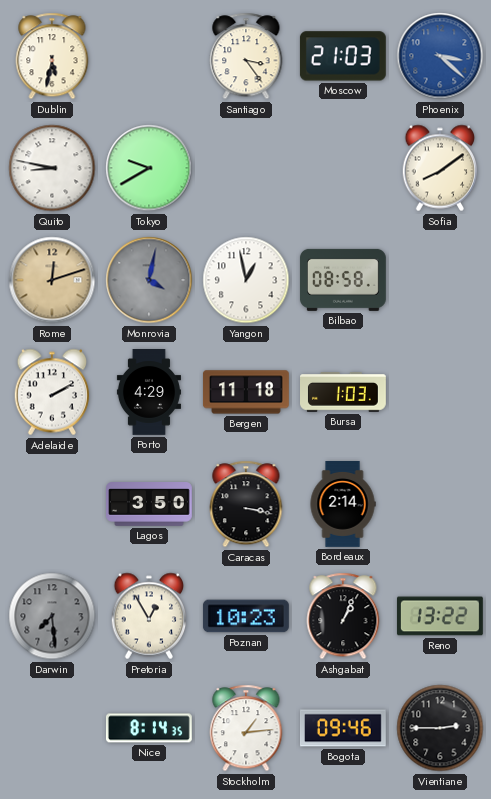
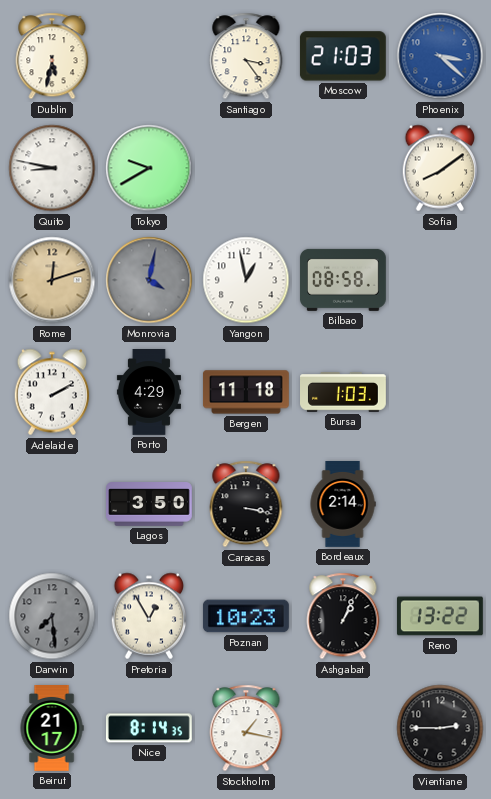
Beirut: none -> 21:17
Stockholm: 1:14 -> 1:17
Bogota: 09:46 -> none
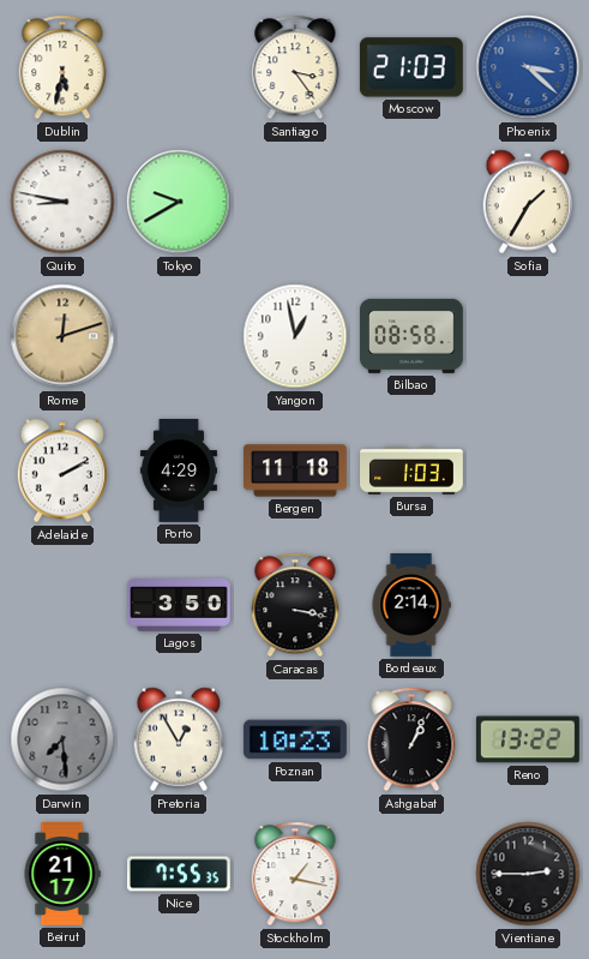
Sofia: 8:09 -> 1:35
Monrovia: 4:02 -> none
Nice: 8:14 -> 7:55
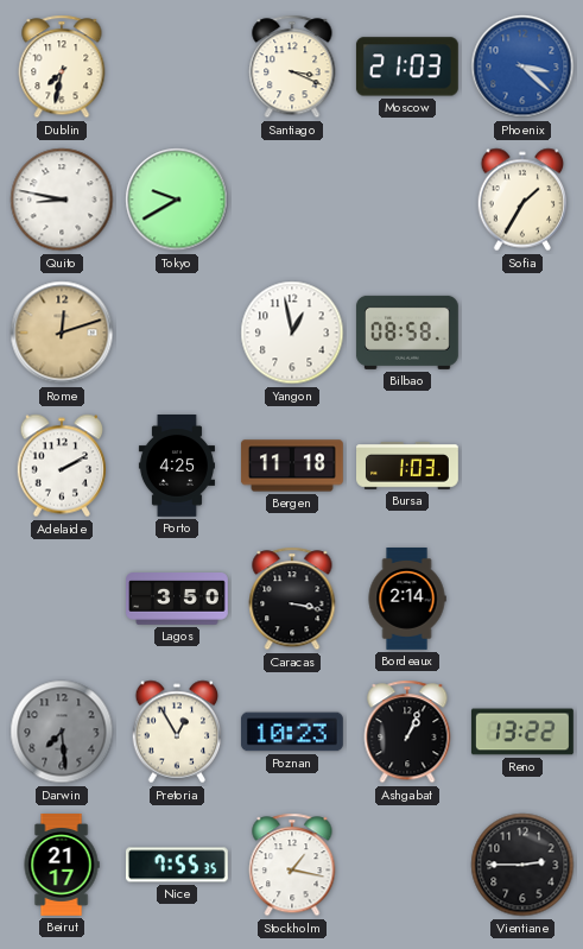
Dublin: 5:32 -> 7:32
Santiago: 3:24 -> 3:19
Porto: 4:29 -> 4:25
